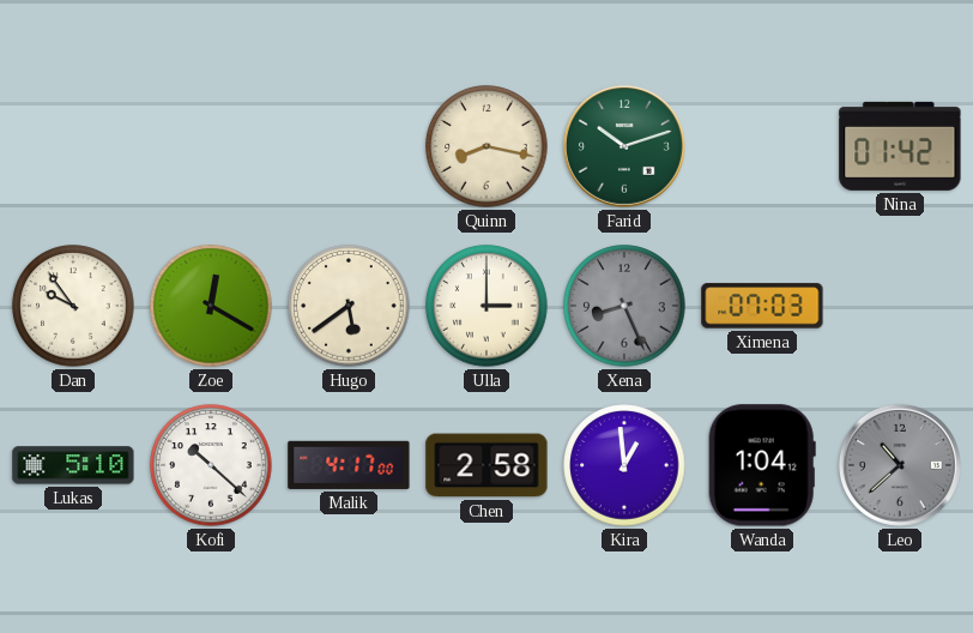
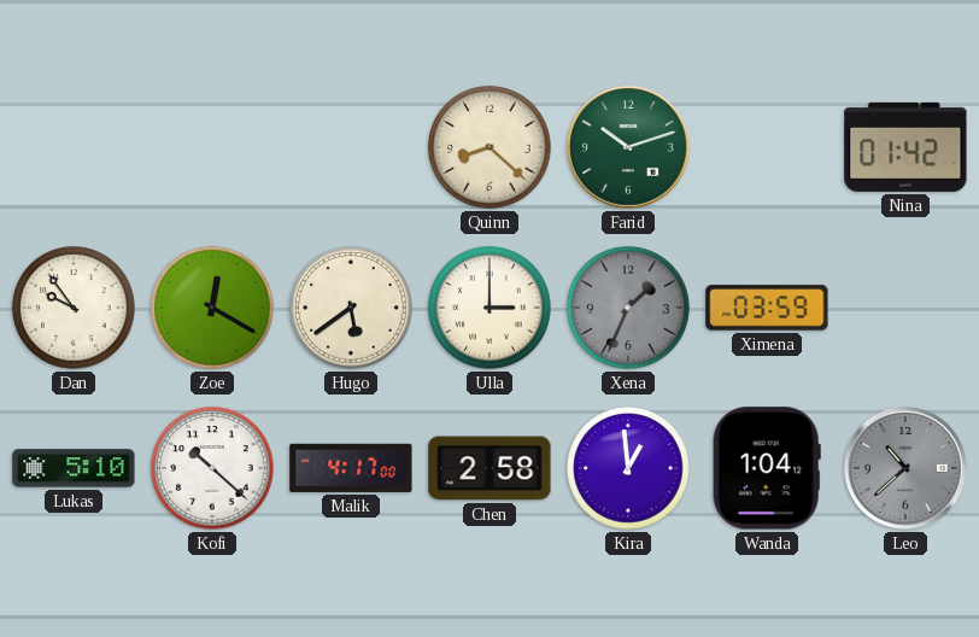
Quinn: 8:17 -> 8:22
Xena: 8:26 -> 1:34
Ximena: 07:03 -> 03:59
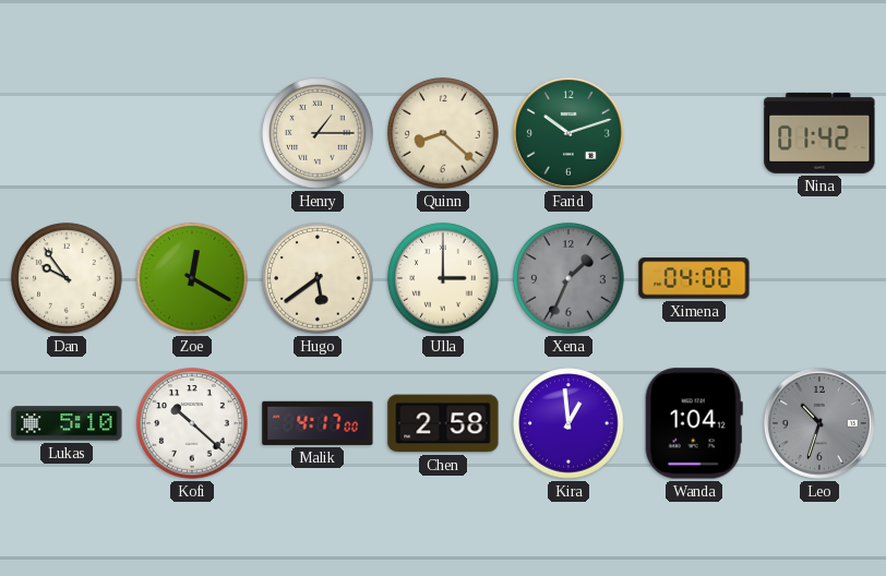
Henry: none -> 1:15
Ximena: 03:59 -> 04:00
Leo: 10:38 -> 10:33
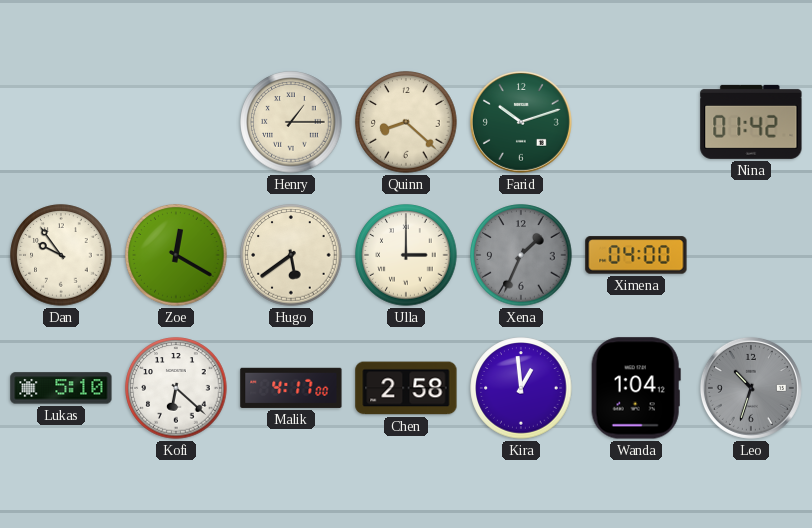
Kofi: 10:22 -> 6:22
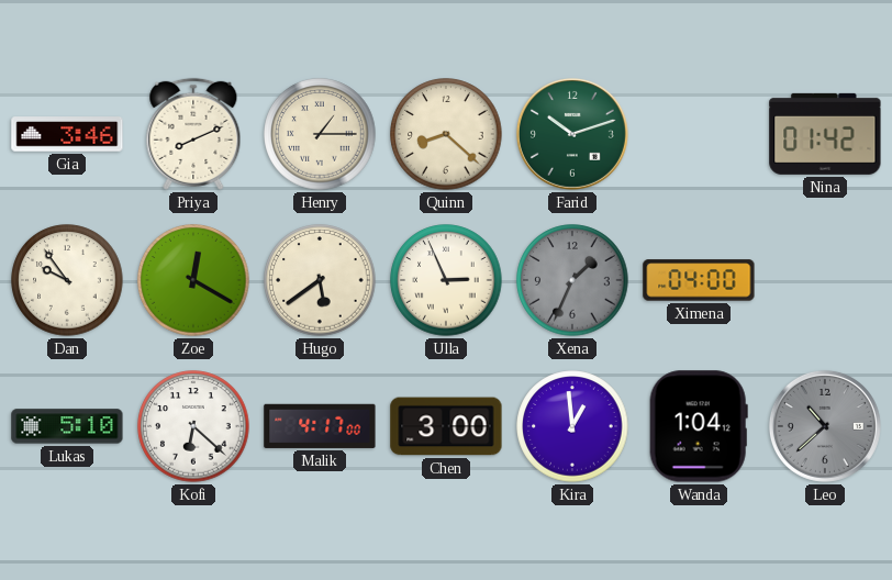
Gia: none -> 3:46
Priya: none -> 8:11
Ulla: 3:00 -> 2:56
Chen: 2:58 -> 3:00
Leo: 10:33 -> 10:38
